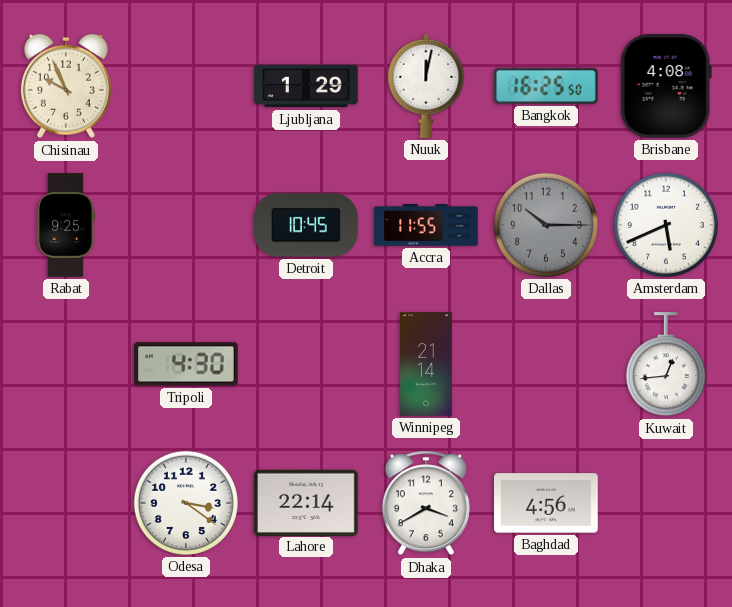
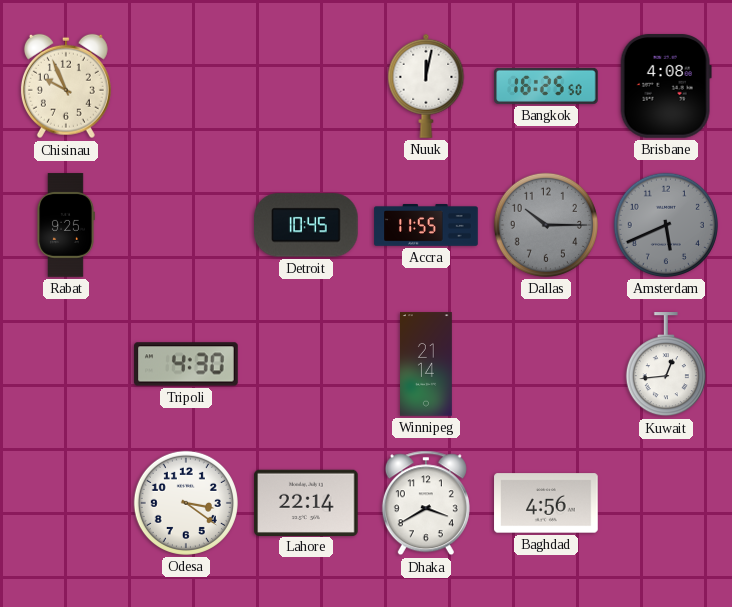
Ljubljana: 1:29 -> none
Amsterdam dial: white -> grey
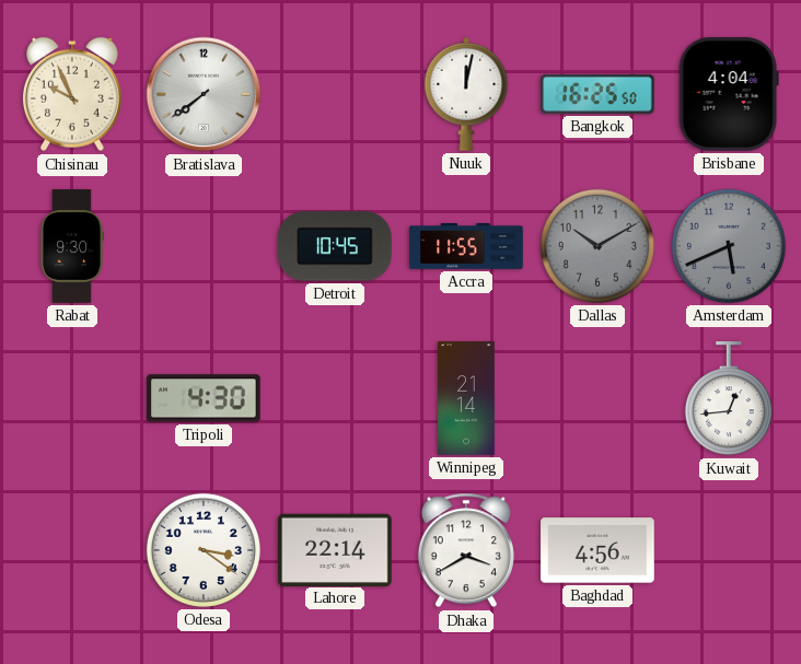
Bratislava: none -> 7:39
Brisbane: 4:08 -> 4:04
Rabat: 9:25 -> 9:30
Dallas: 10:15 -> 10:10
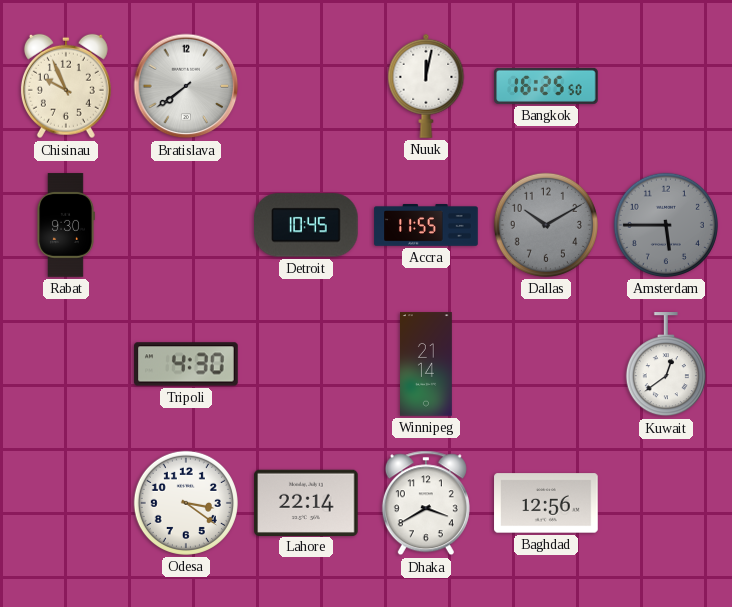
Brisbane: 4:04 -> none
Amsterdam: 5:41 -> 5:45
Kuwait: 12:44 -> 12:39
Baghdad: 4:56 -> 12:56
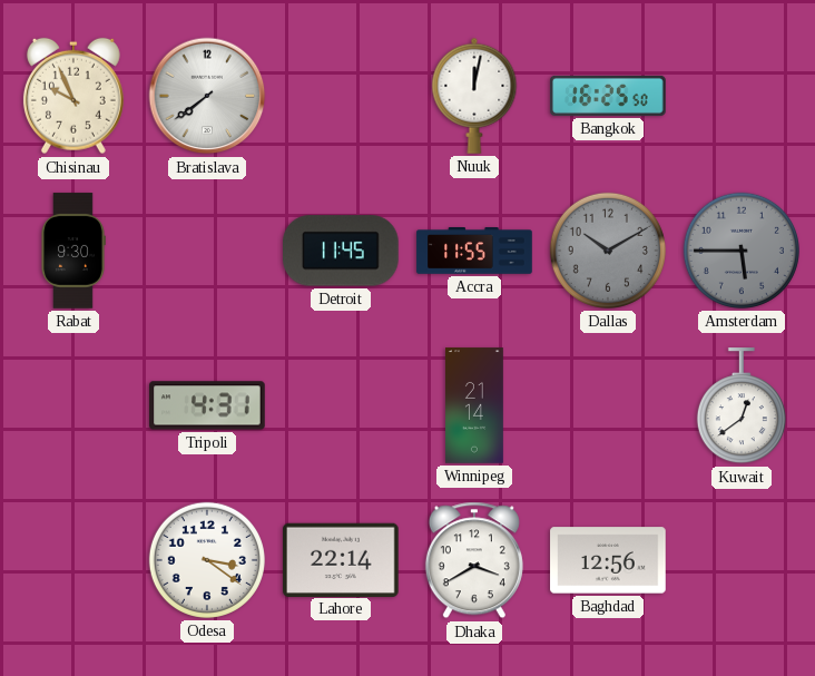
Detroit: 10:45 -> 11:45
Tripoli: 4:30 -> 4:31
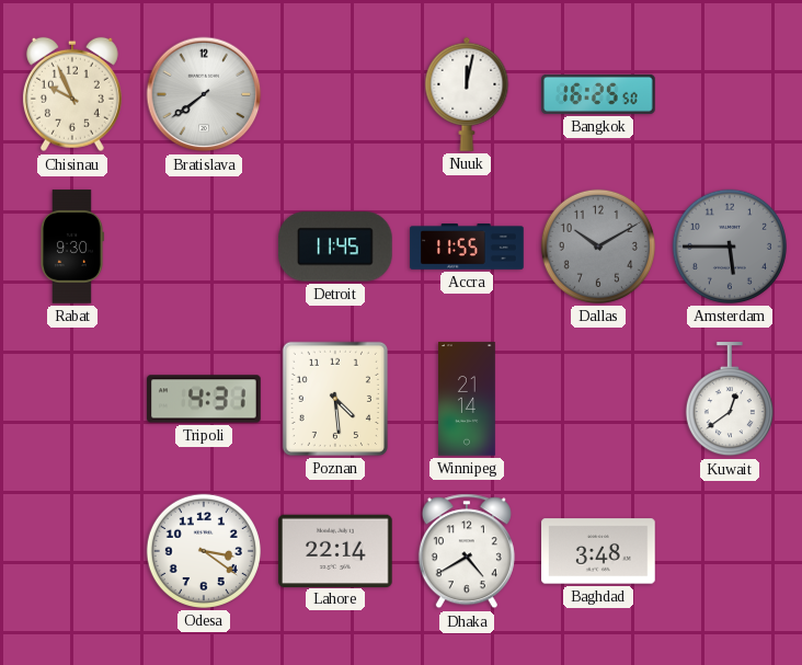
Poznan: none -> 4:29
Dhaka: 3:40 -> 4:40
Baghdad: 12:56 -> 3:48
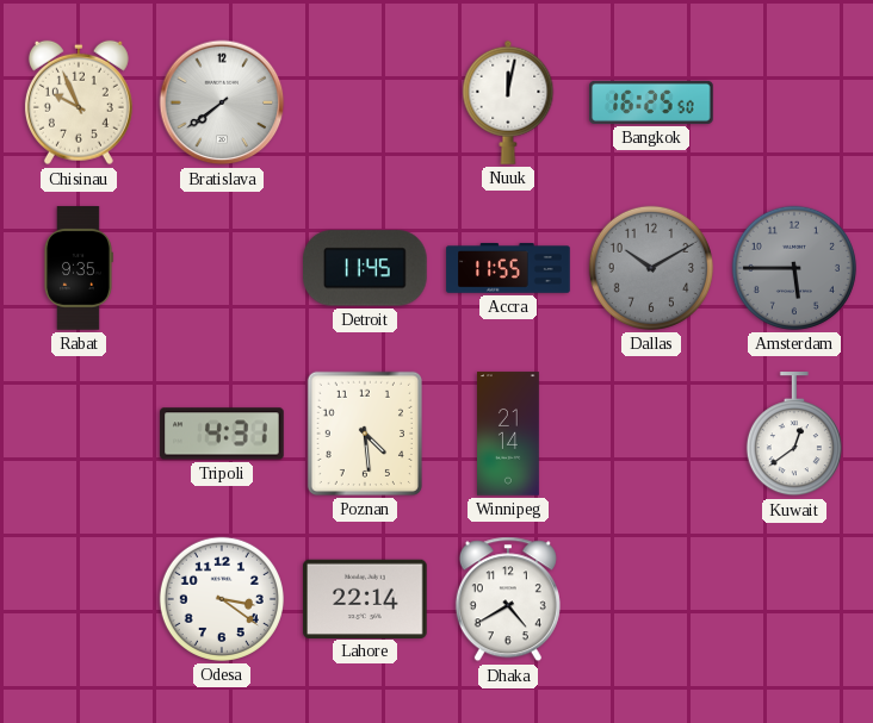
Rabat: 9:30 -> 9:35
Baghdad: 3:48 -> none
